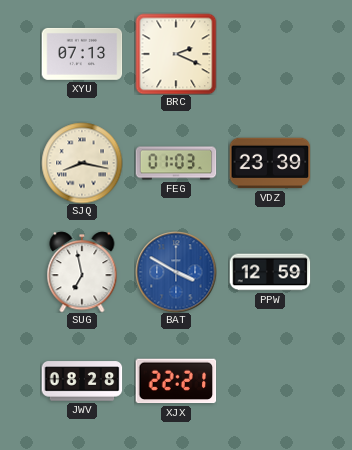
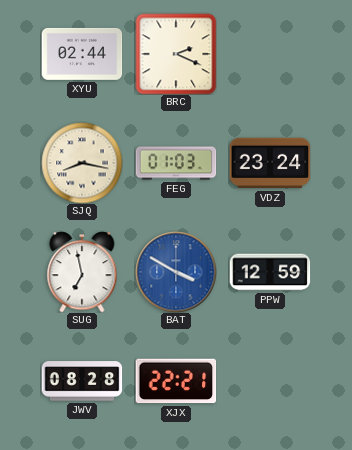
XYU: 07:13 -> 02:44
VDZ: 23:39 -> 23:24
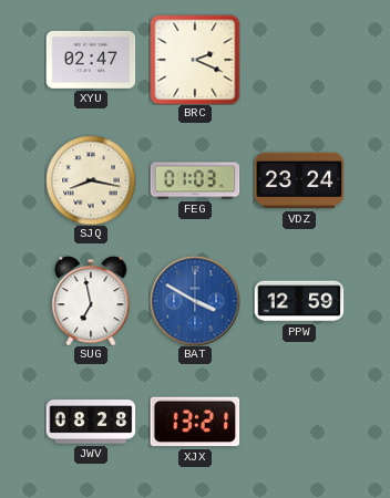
XYU: 02:44 -> 02:47
XJX: 22:21 -> 13:21
